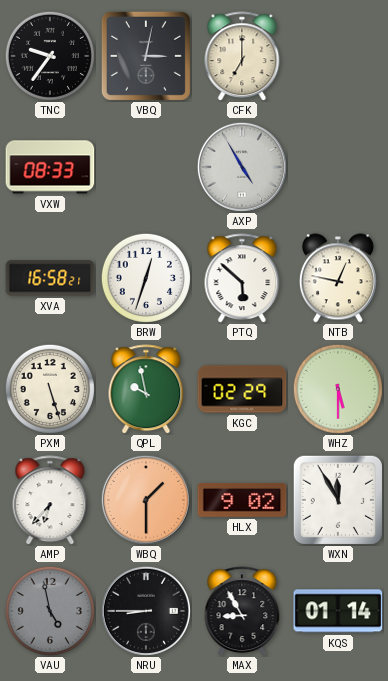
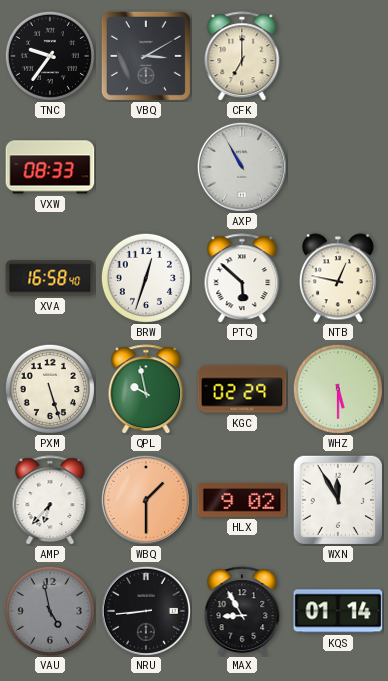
VBQ: 3:02 -> 3:10
AXP: 4:55 -> 10:55
XVA: 16:58:21 -> 16:58:40
NRU: 8:45 -> 8:44
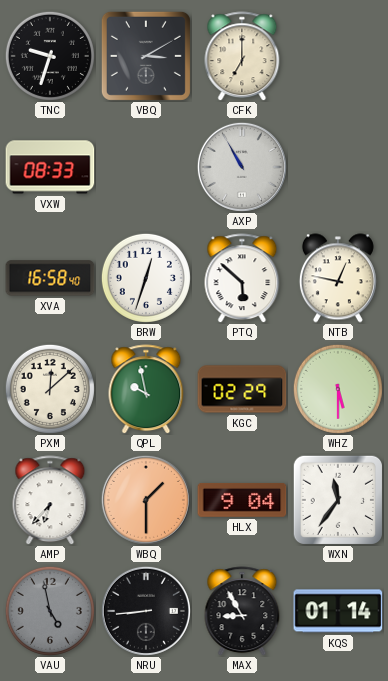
TNC: 9:36 -> 9:33
PXM: 5:27 -> 12:08
HLX: 9:02 -> 9:04
WXN: 11:55 -> 11:36
